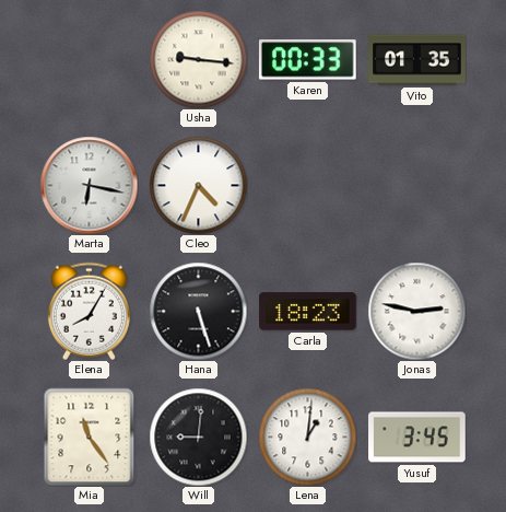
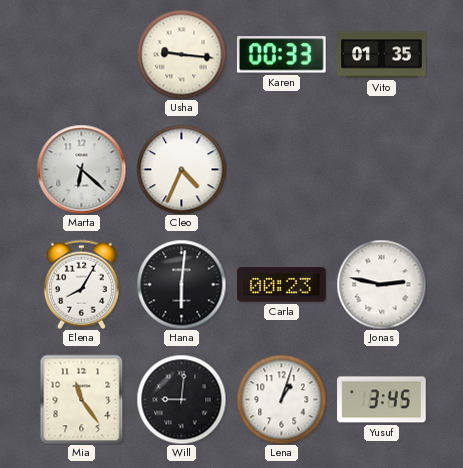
Marta: 6:17 -> 6:22
Hana: 5:27 -> 6:01
Carla: 18:23 -> 00:23
Lena: 1:01 -> 1:03
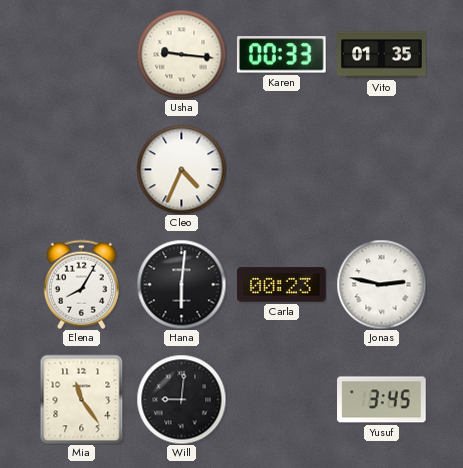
Marta: 6:22 -> none
Lena: 1:03 -> none
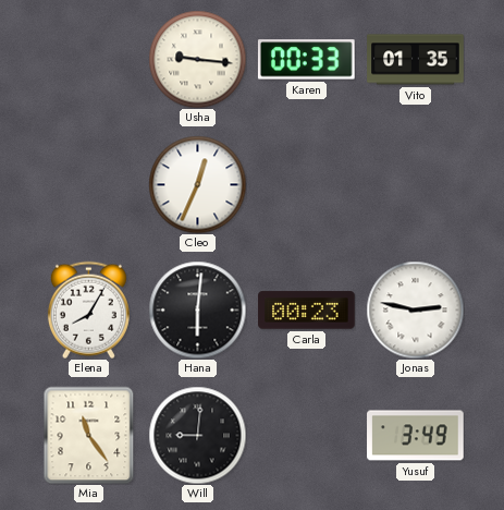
Cleo: 4:34 -> 12:34
Yusuf: 3:45 -> 3:49
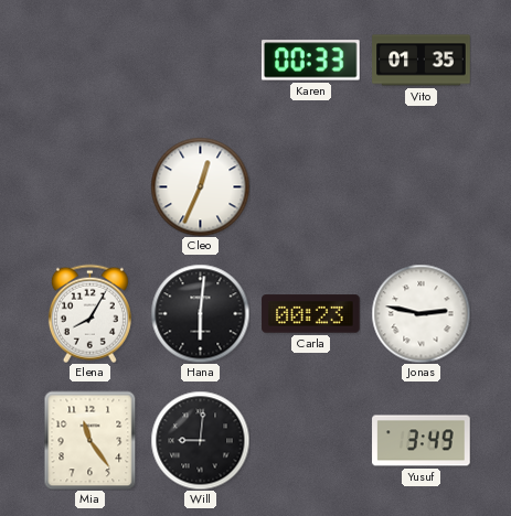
Usha: 9:16 -> none
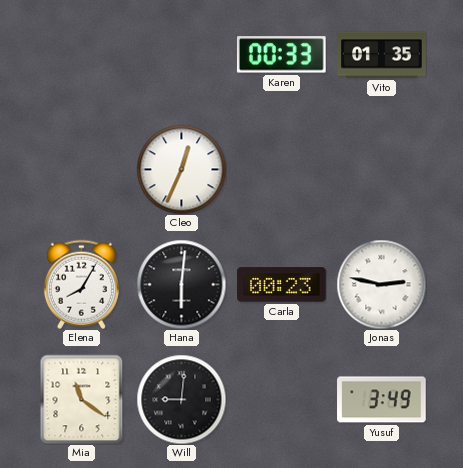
Mia: 11:24 -> 11:21
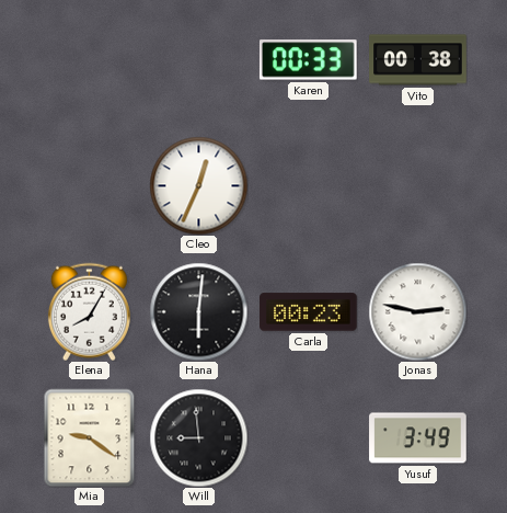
Vito: 01:35 -> 00:38
Mia: 11:21 -> 9:21
Will: 9:01 -> 8:59
